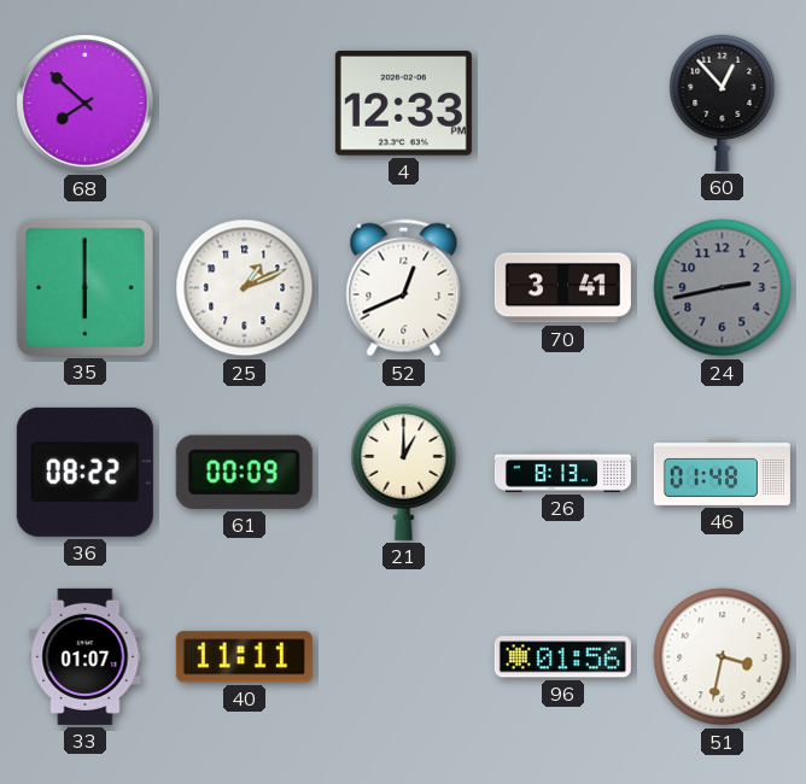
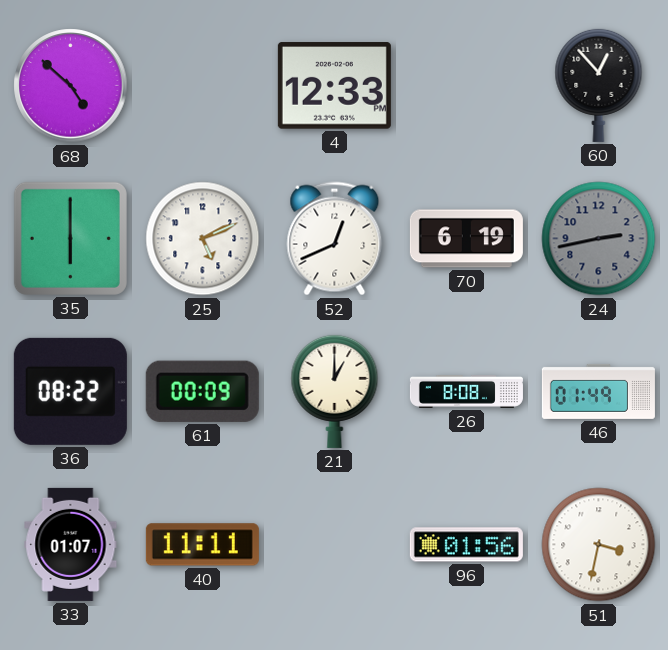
68: 7:52 -> 4:52
25: 1:11 -> 5:11
70: 3:41 -> 6:19
26: 8:13 -> 8:08
46: 01:48 -> 01:49
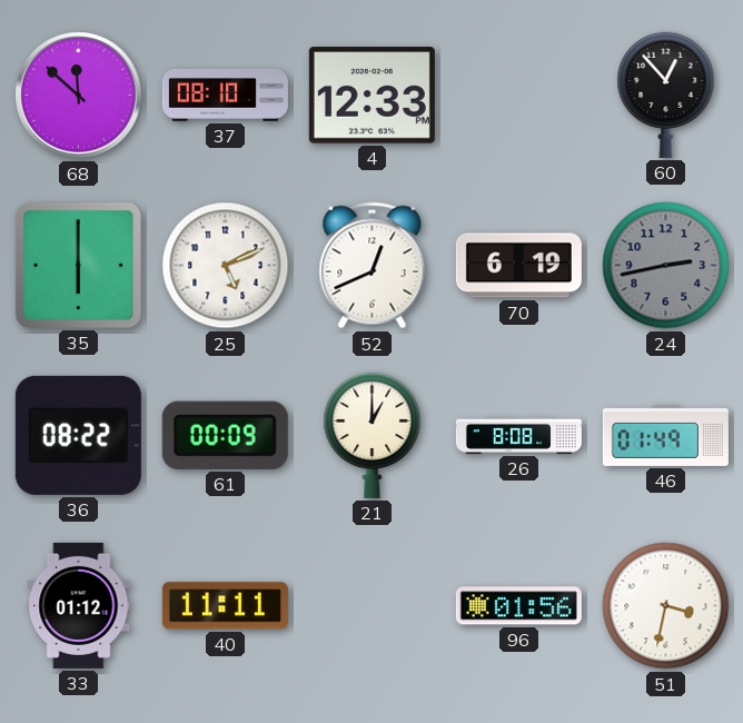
68: 4:52 -> 11:52
37: none -> 08:10
33: 01:07 -> 01:12
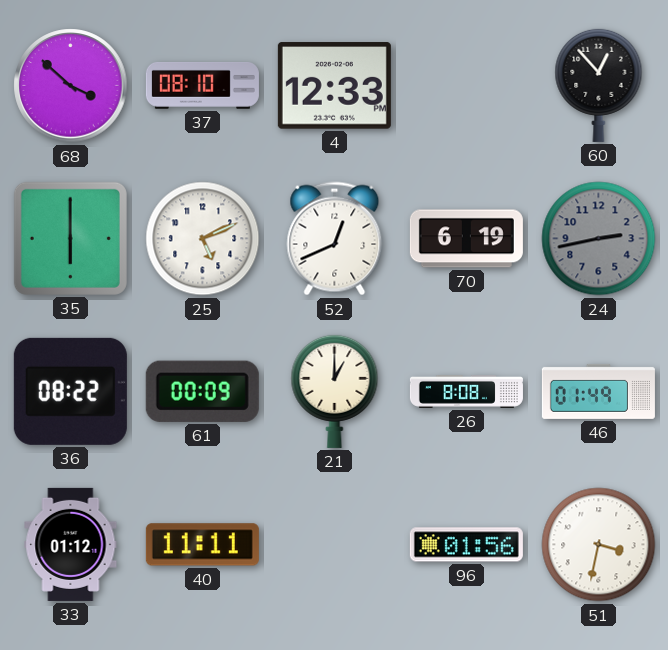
68: 11:52 -> 3:52
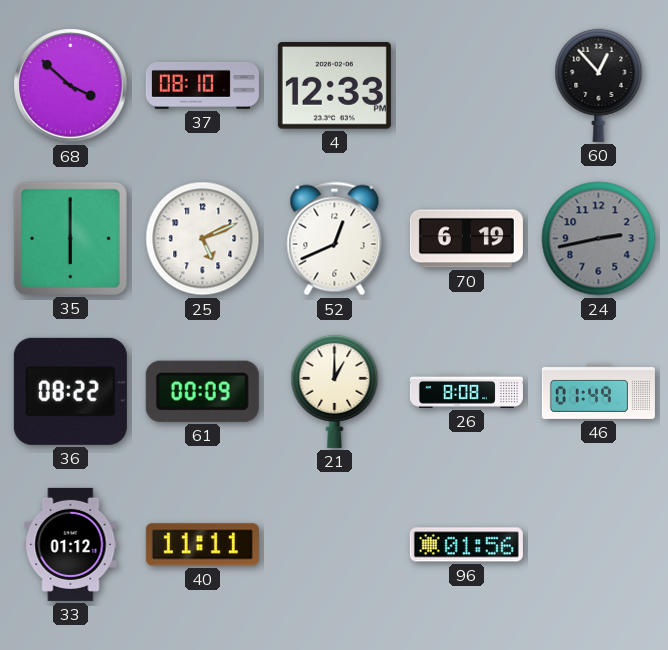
51: 3:32 -> none
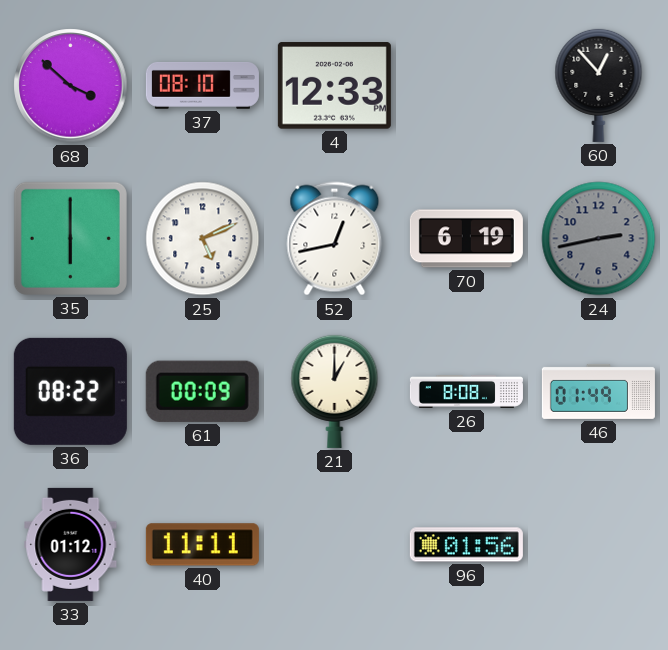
52: 12:41 -> 12:43
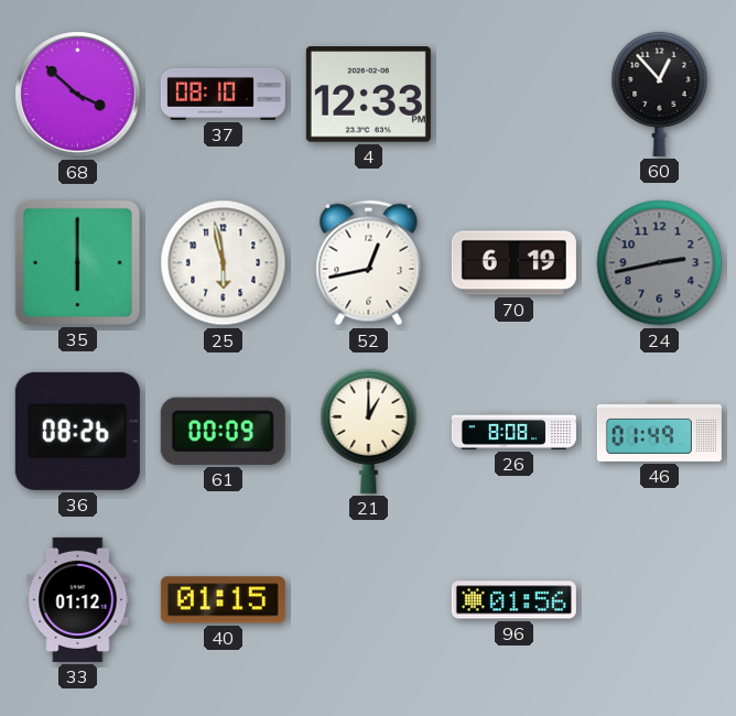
25: 5:11 -> 5:58
36: 08:22 -> 08:26
40: 11:11 -> 01:15
